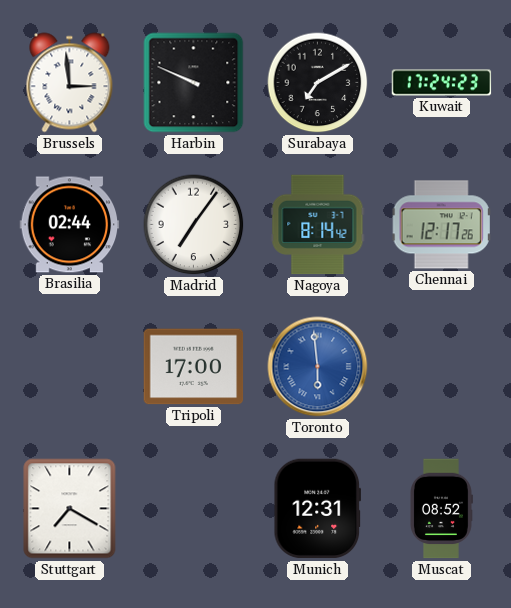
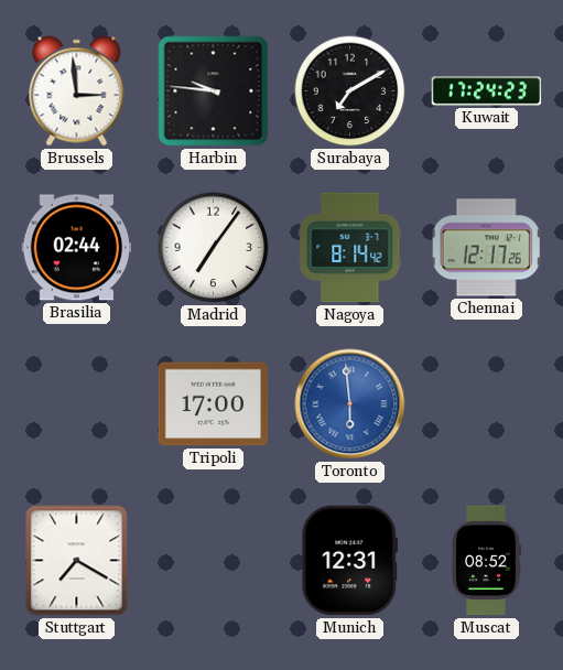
Harbin: 9:49 -> 9:46
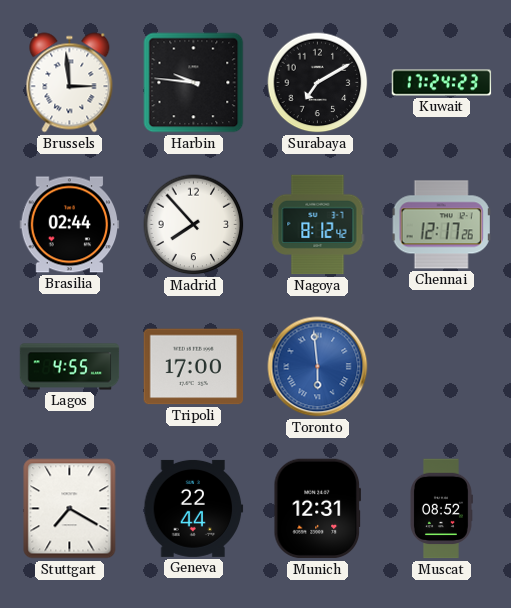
Madrid: 7:06 -> 7:53
Nagoya: 8:14 -> 8:12
Lagos: none -> 4:55
Geneva: none -> 22:44
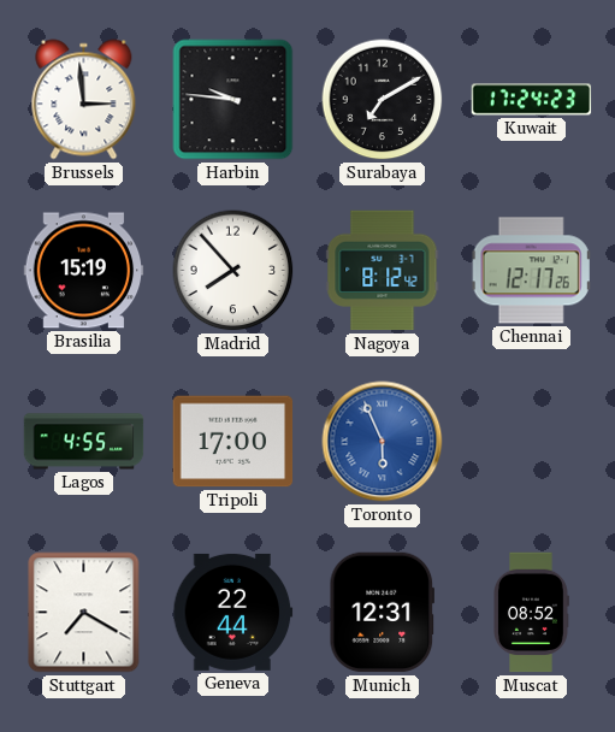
Brasilia: 02:44 -> 15:19
Toronto: 5:59 -> 5:56
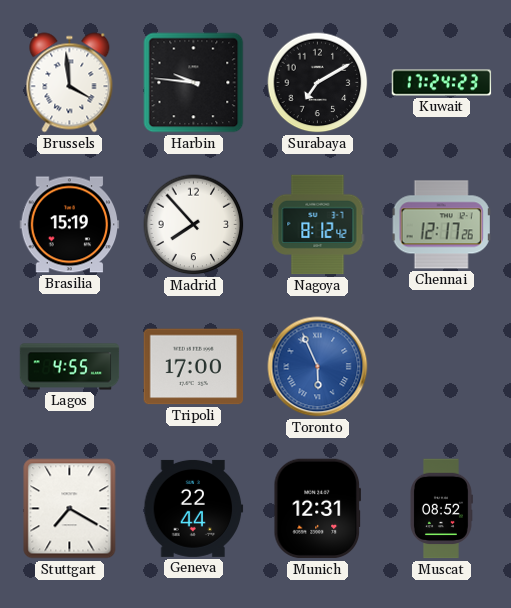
Brussels: 2:59 -> 3:59
